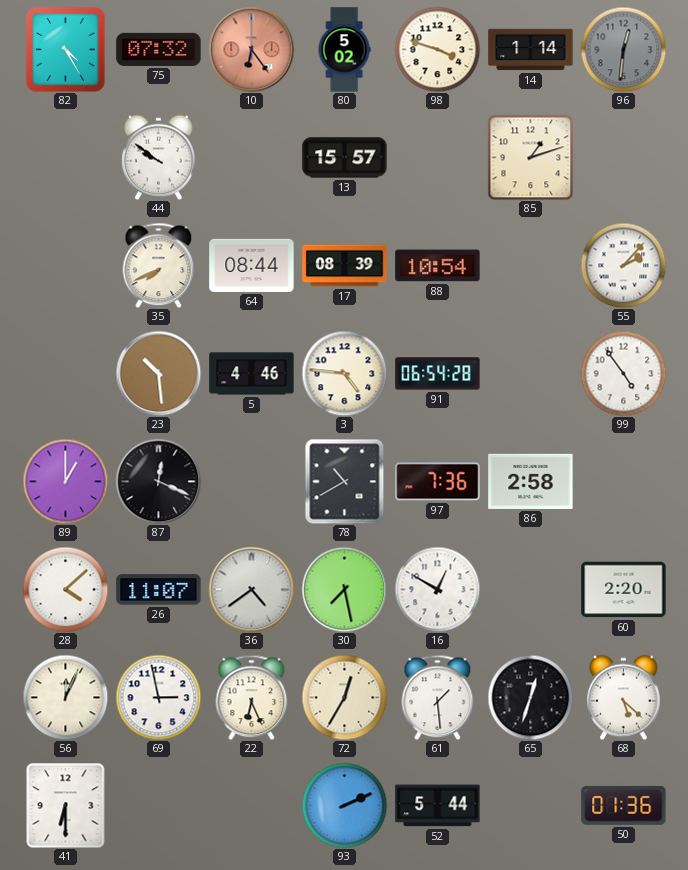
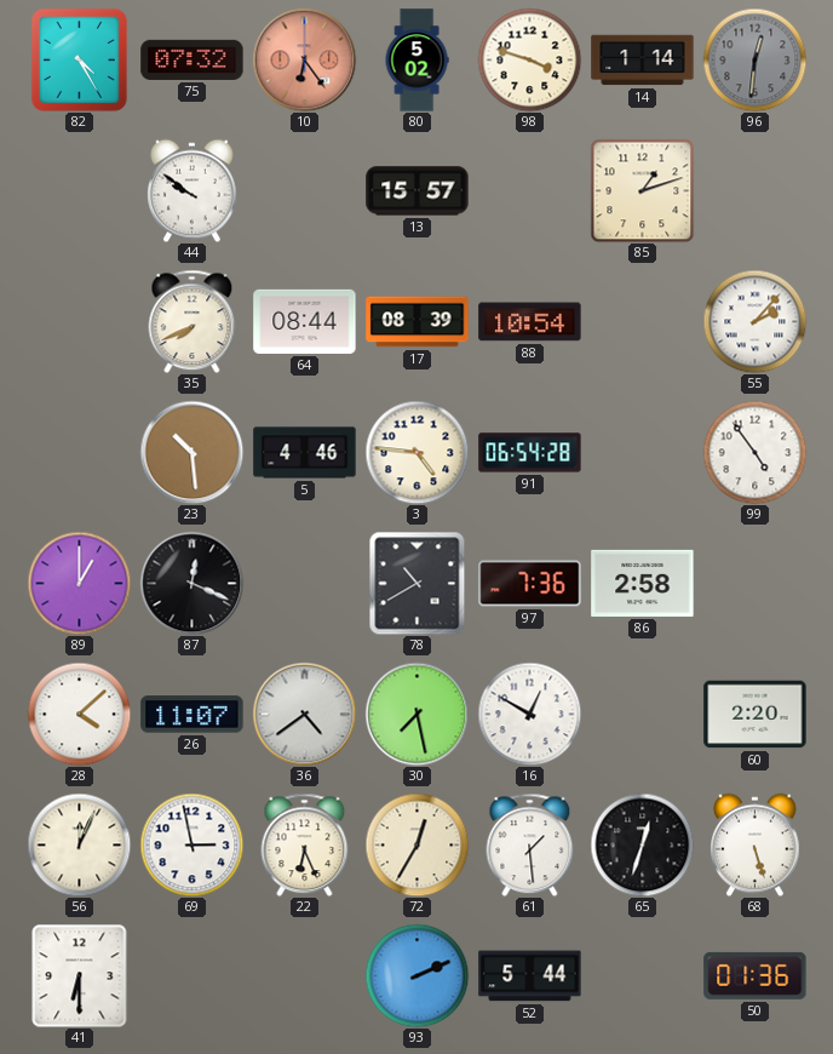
68: 5:22 -> 5:27
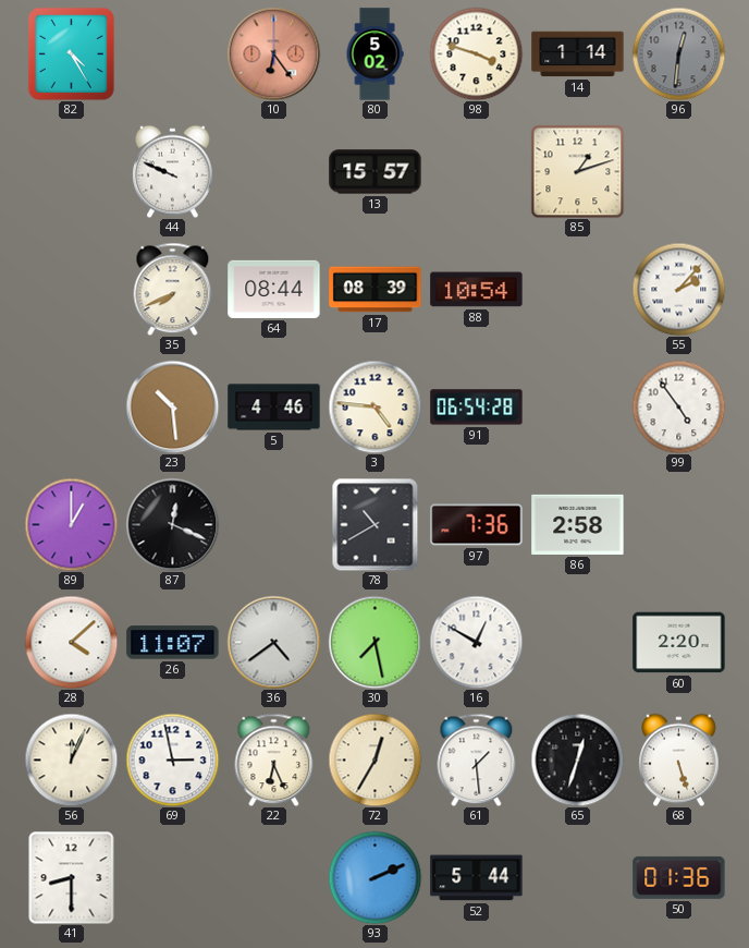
75: 07:32 -> none
44: 9:51 -> 9:49
41: 6:30 -> 8:30
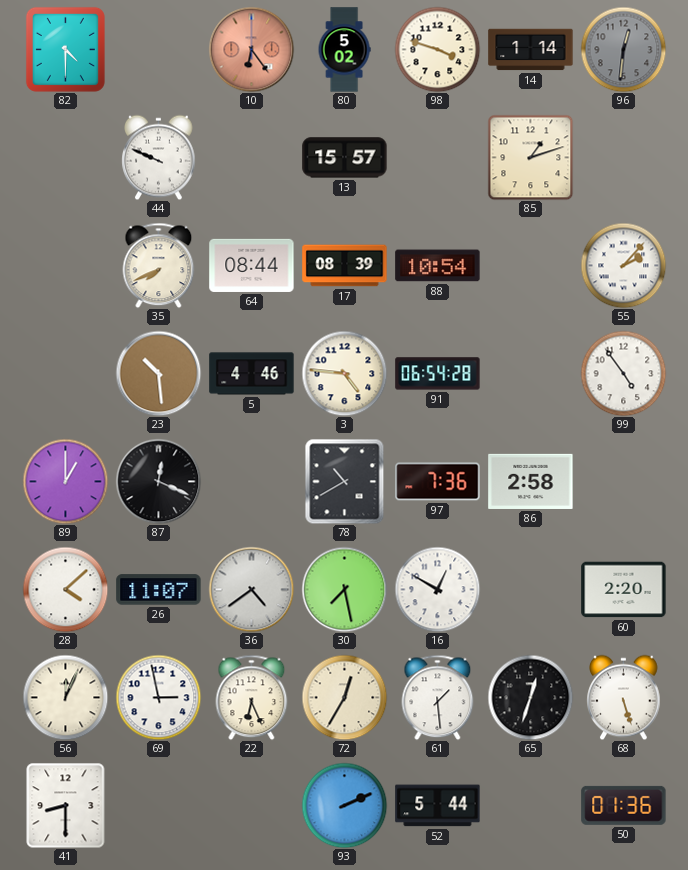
82: 4:25 -> 4:30
